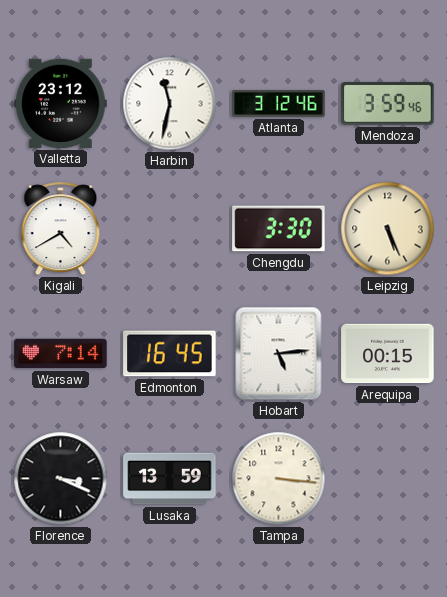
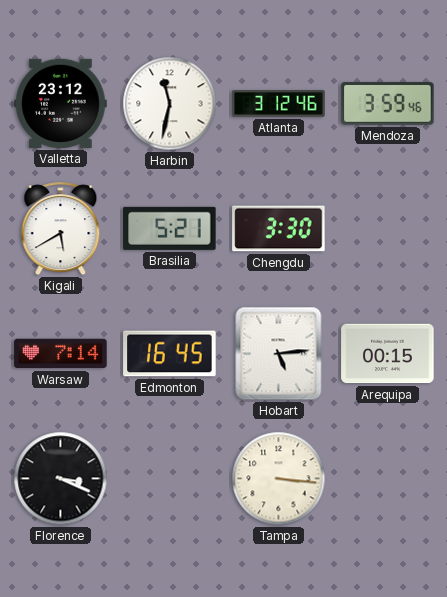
Kigali: 4:40 -> 5:40
Brasilia: none -> 5:21
Leipzig: 5:26 -> none
Lusaka: 13:59 -> none
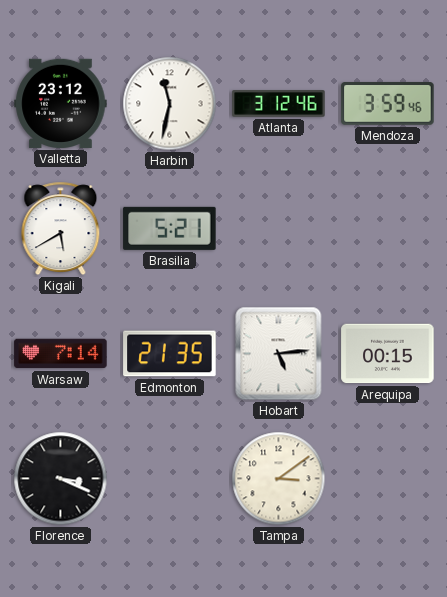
Chengdu: 3:30 -> none
Edmonton: 16:45 -> 21:35
Tampa: 3:16 -> 3:09
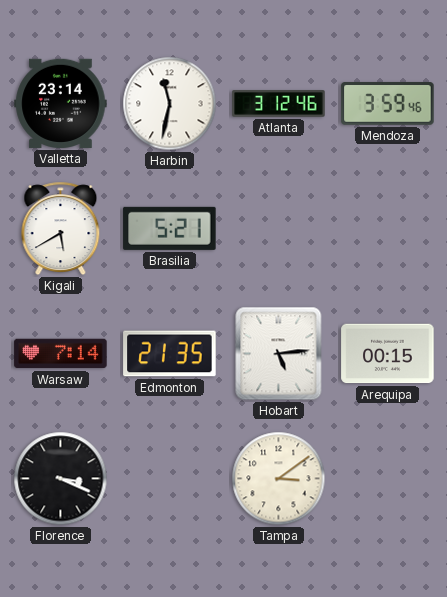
Valletta: 23:12 -> 23:14
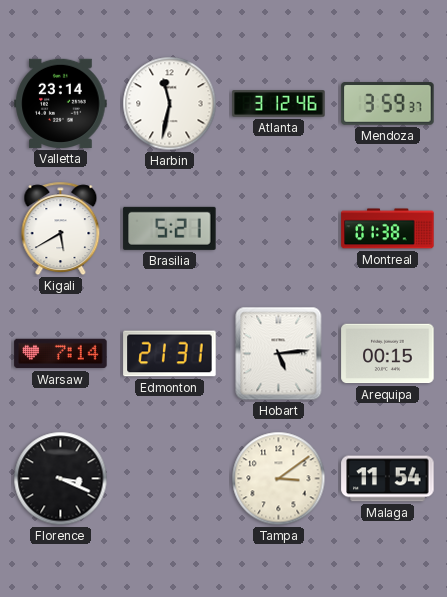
Mendoza: 3:59:46 -> 3:59:37
Montreal: none -> 01:38
Edmonton: 21:35 -> 21:31
Malaga: none -> 11:54
